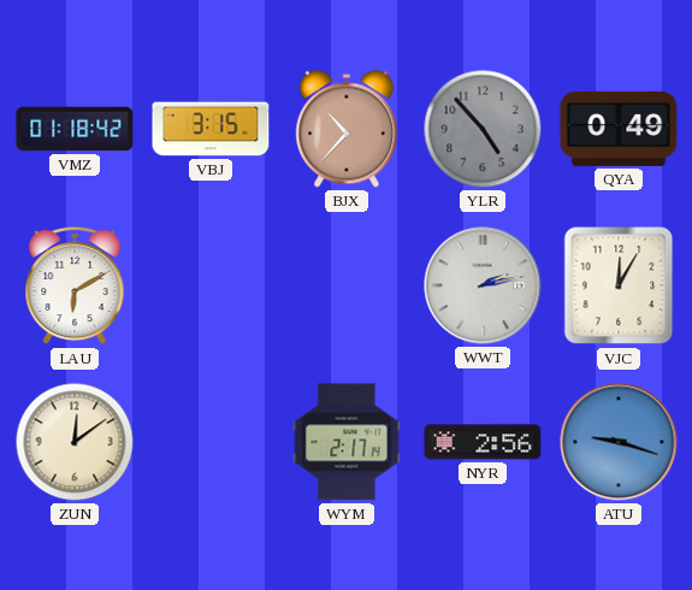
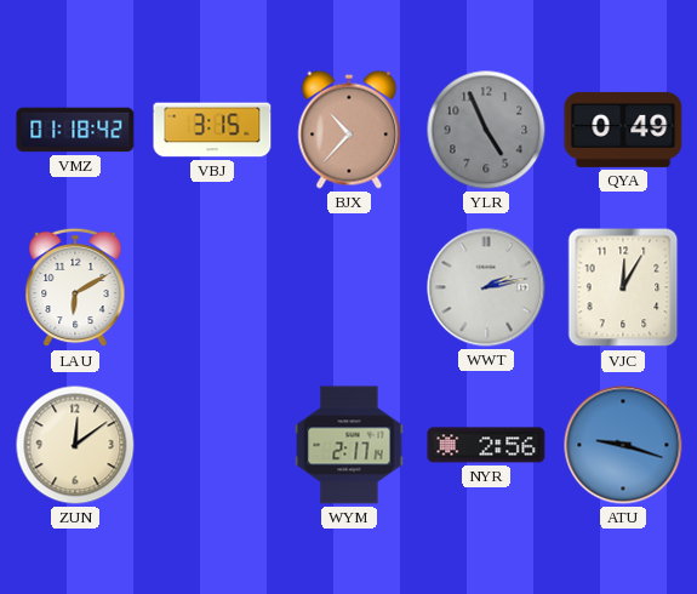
YLR: 4:53 -> 4:56
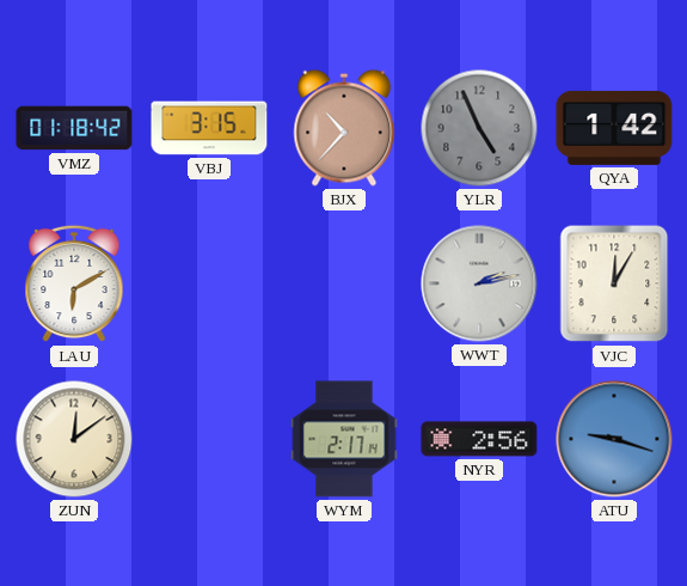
QYA: 0:49 -> 1:42
